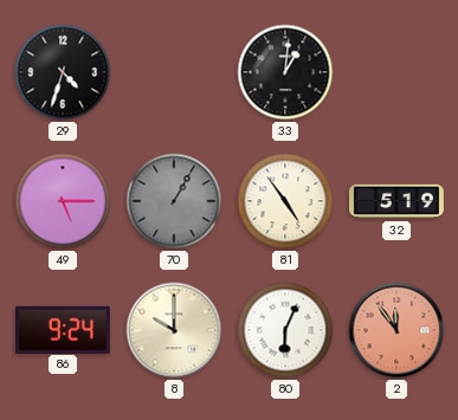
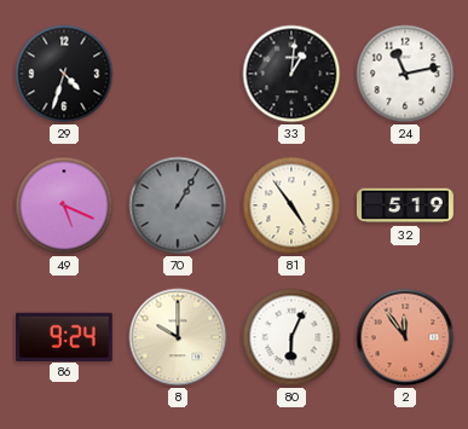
24: none -> 11:13
49: 5:15 -> 5:19
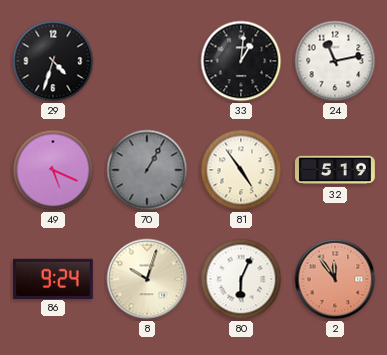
8: 10:00 -> 10:03
